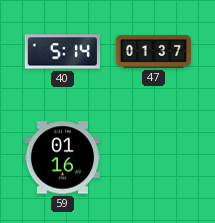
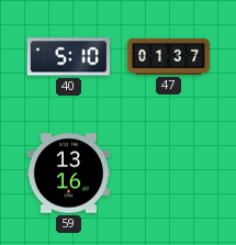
40: 5:14 -> 5:10
59: 01:16 -> 13:16
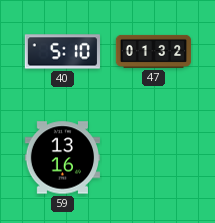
47: 01:37 -> 01:32
